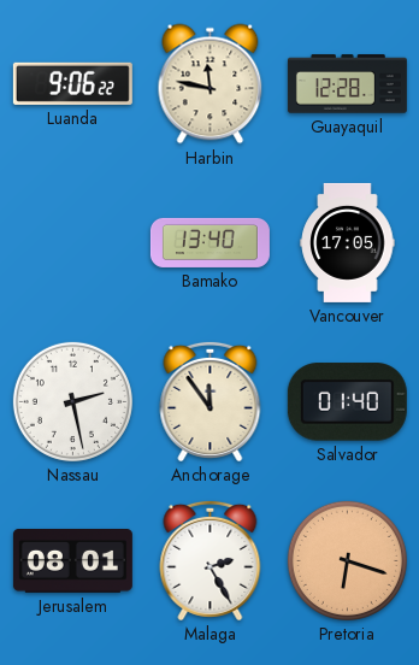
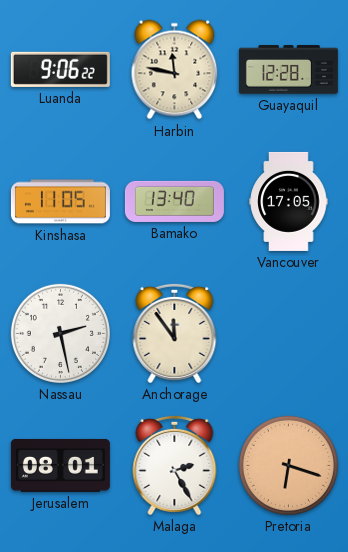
Kinshasa: none -> 11:05
Salvador: 01:40 -> none
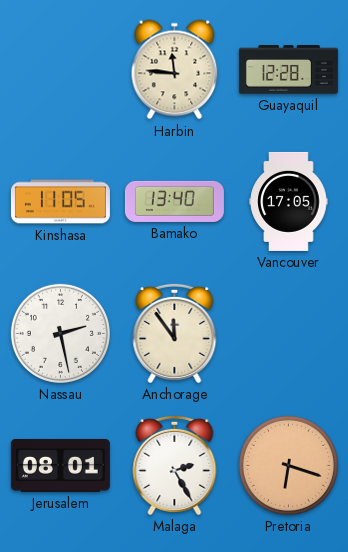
Luanda: 9:06 -> none
Harbin: 11:47 -> 11:46
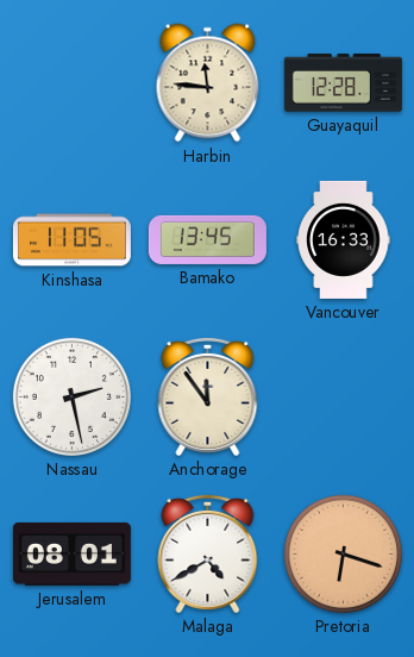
Bamako: 13:40 -> 13:45
Vancouver: 17:05 -> 16:33
Malaga: 2:25 -> 4:40
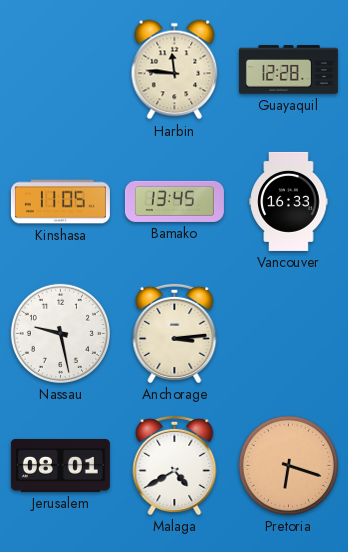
Nassau: 2:28 -> 9:28
Anchorage: 11:54 -> 3:14
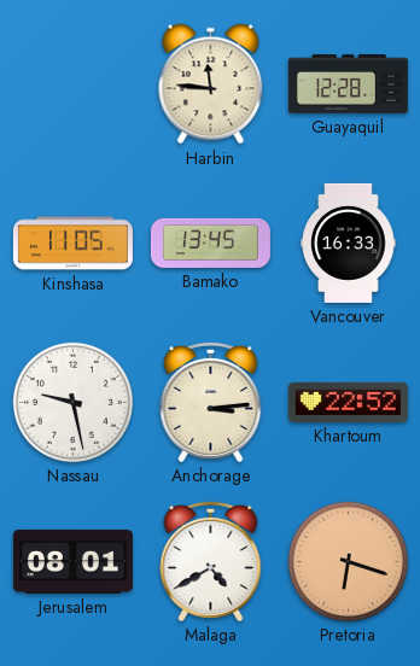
Khartoum: none -> 22:52
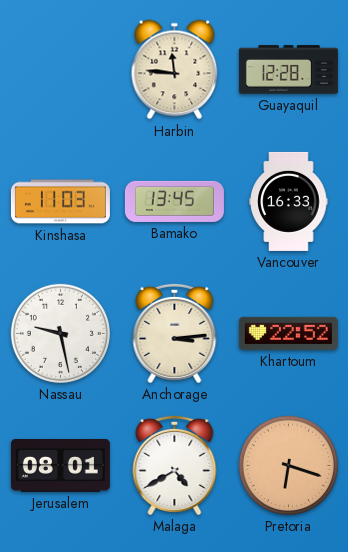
Kinshasa: 11:05 -> 11:03
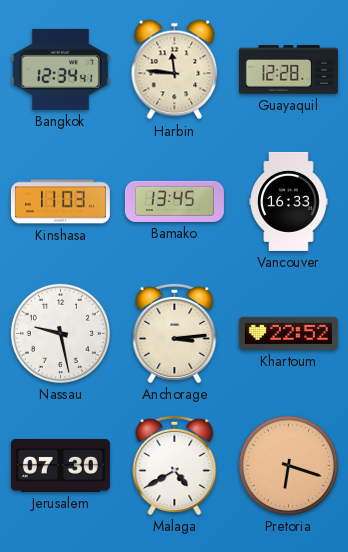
Bangkok: none -> 12:34
Jerusalem: 08:01 -> 07:30
